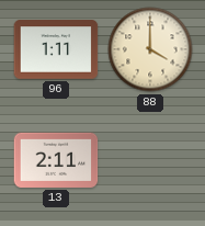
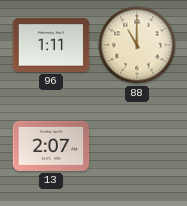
88: 4:00 -> 11:00
13: 2:11 -> 2:07
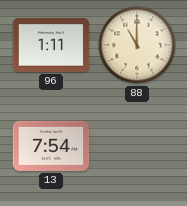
13: 2:07 -> 7:54
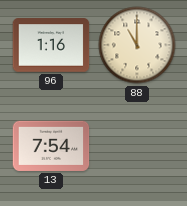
96: 1:11 -> 1:16
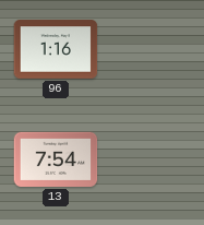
88: 11:00 -> none
